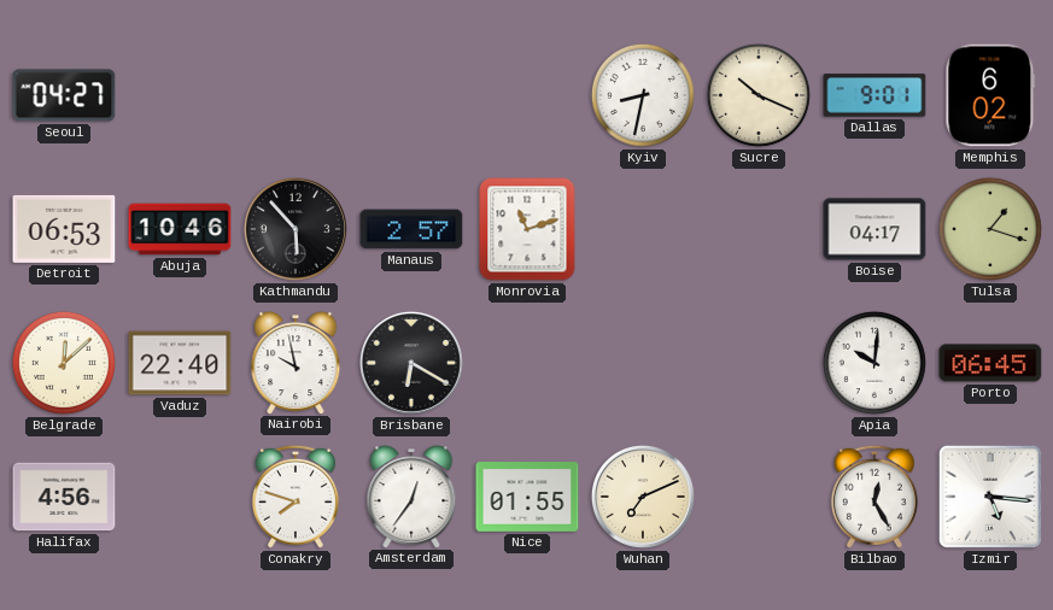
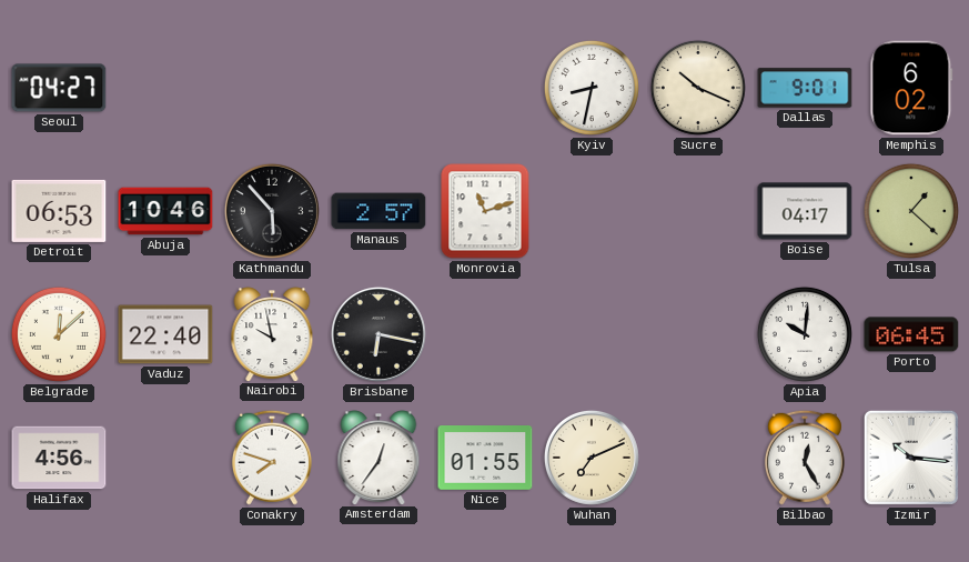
Tulsa: 1:18 -> 1:22
Brisbane: 6:20 -> 6:17
Izmir: 5:16 -> 10:16
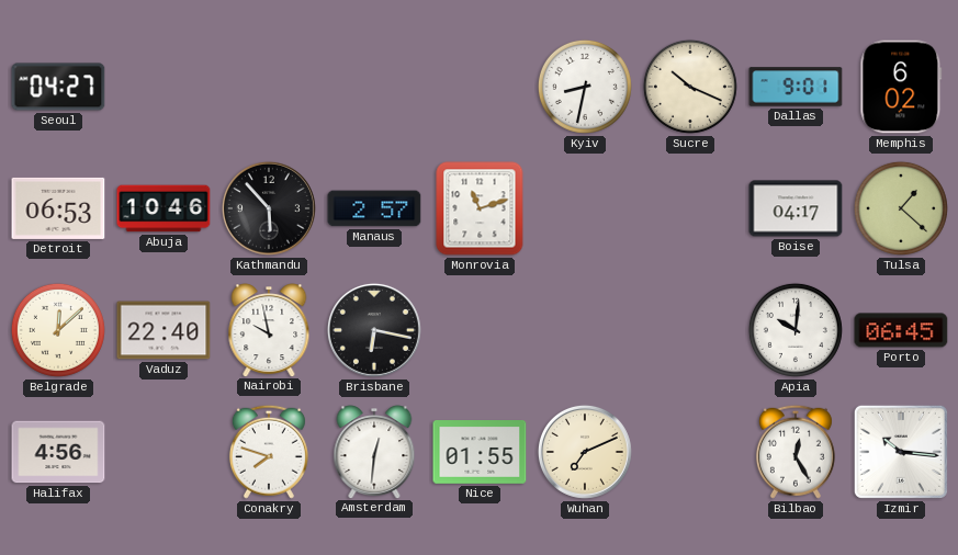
Amsterdam: 12:36 -> 12:31
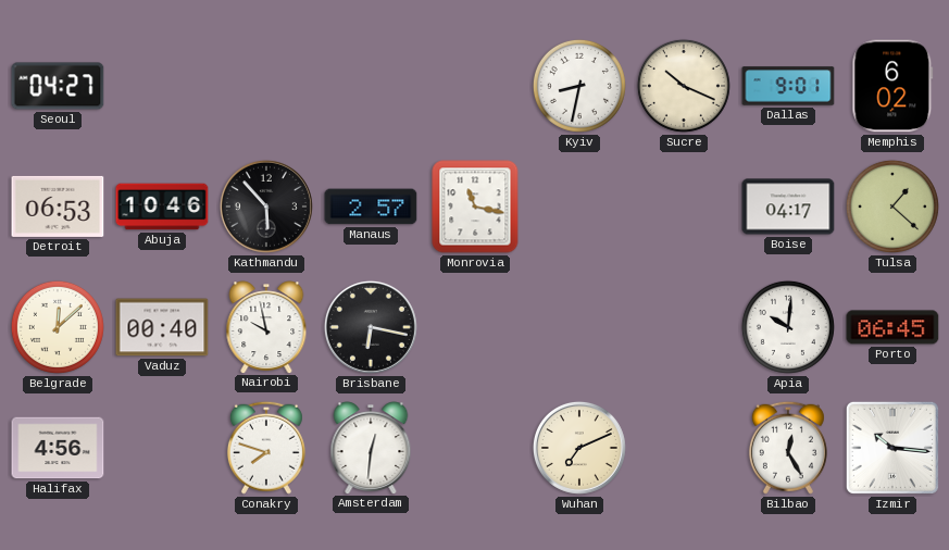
Monrovia: 11:12 -> 11:17
Vaduz: 22:40 -> 00:40
Nice: 01:55 -> none
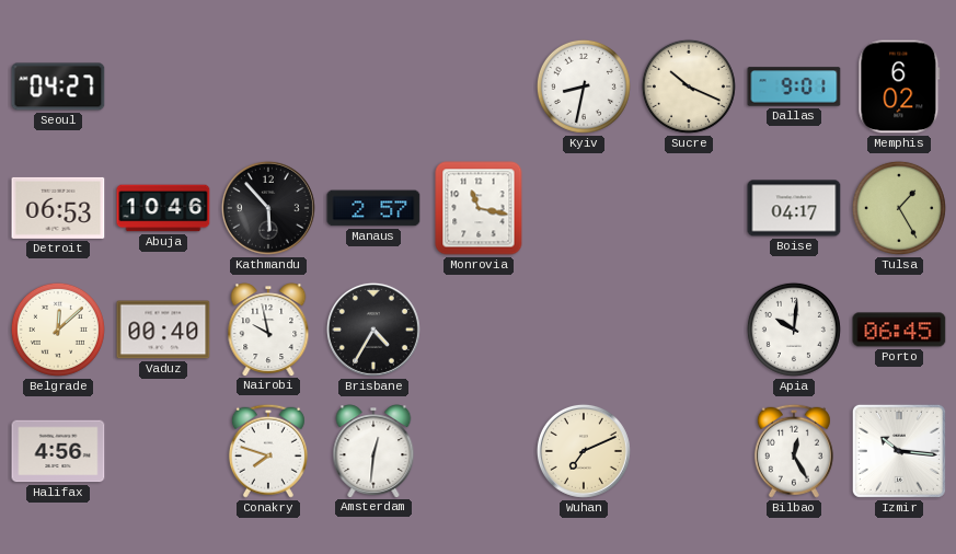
Tulsa: 1:22 -> 1:25
Brisbane: 6:17 -> 4:35
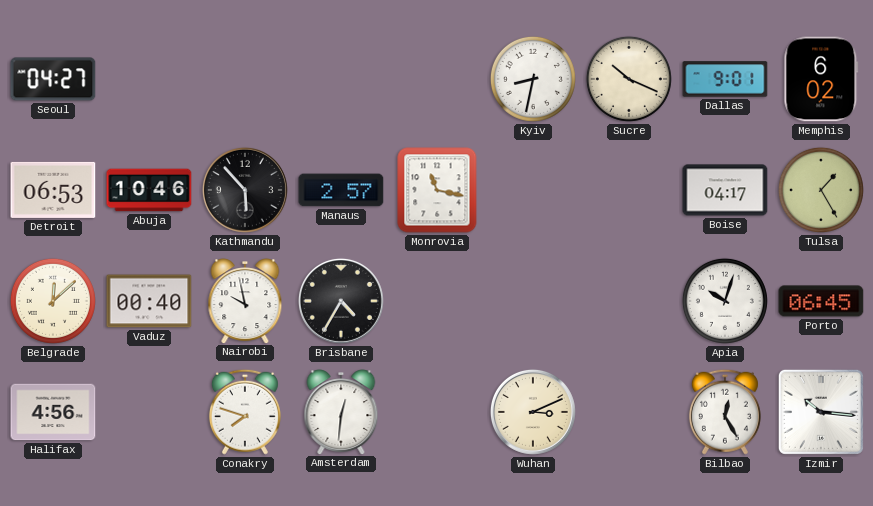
Apia: 10:01 -> 10:03
Wuhan: 7:11 -> 3:11
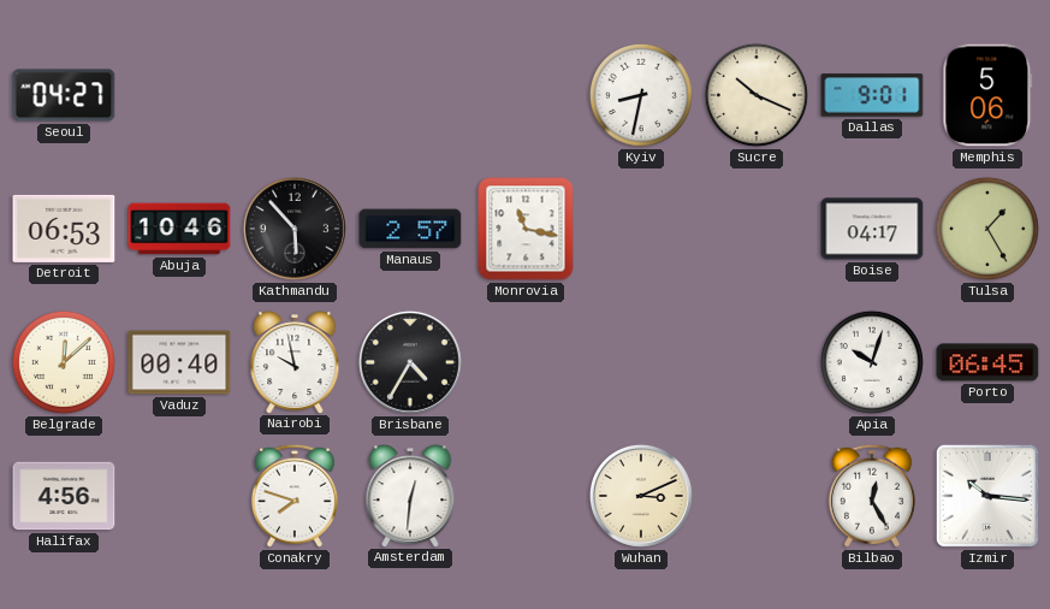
Memphis: 6:02 -> 5:06
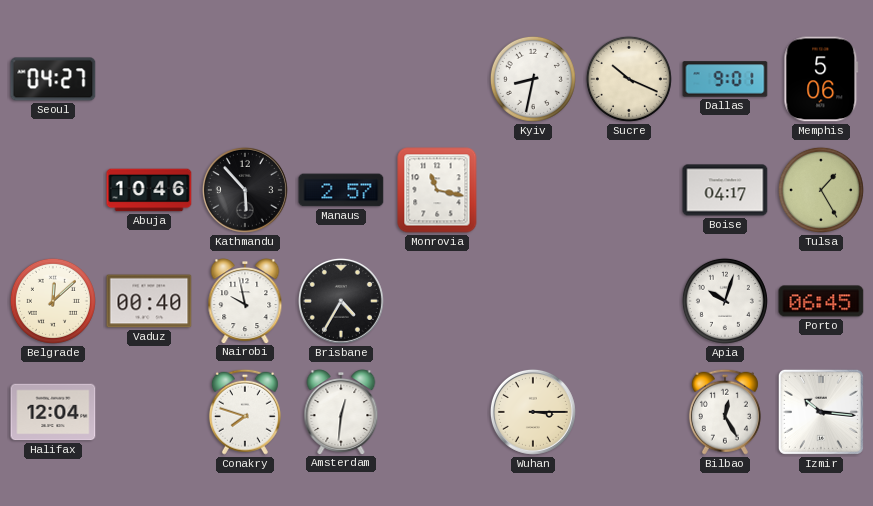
Detroit: 06:53 -> none
Halifax: 4:56 -> 12:04
Wuhan: 3:11 -> 3:15
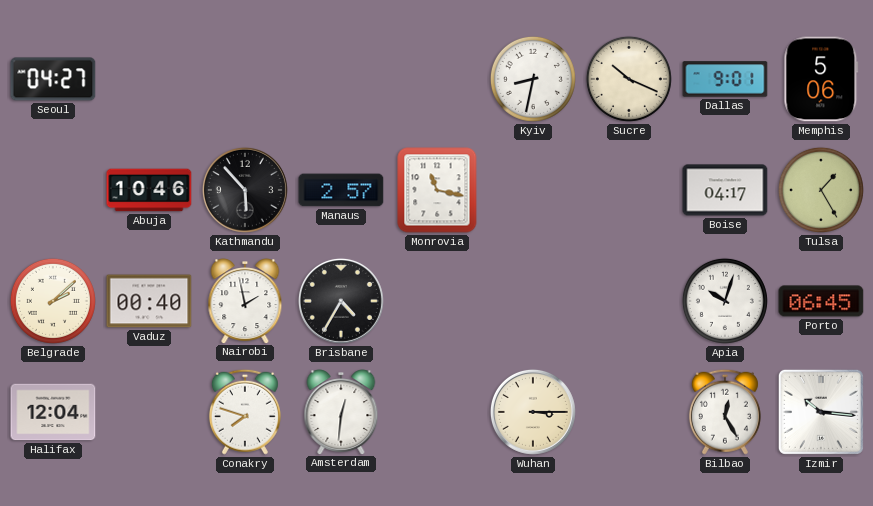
Belgrade: 12:08 -> 2:08
Nairobi: 9:58 -> 1:58
